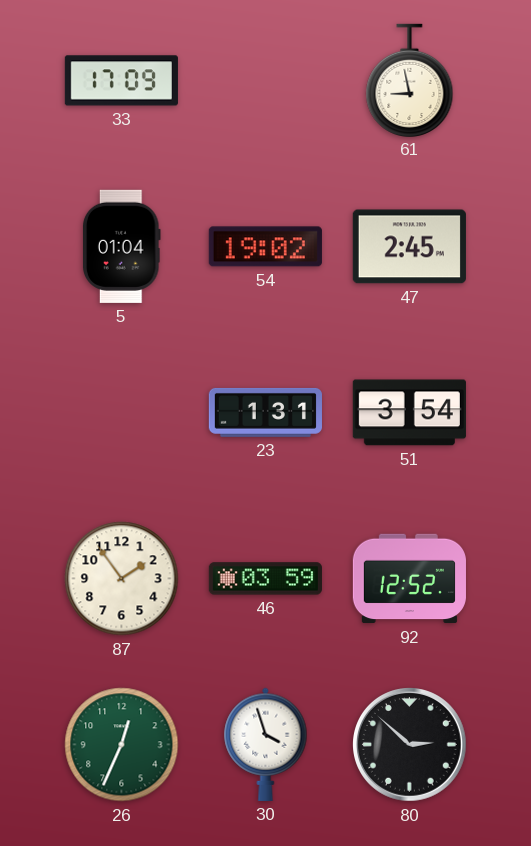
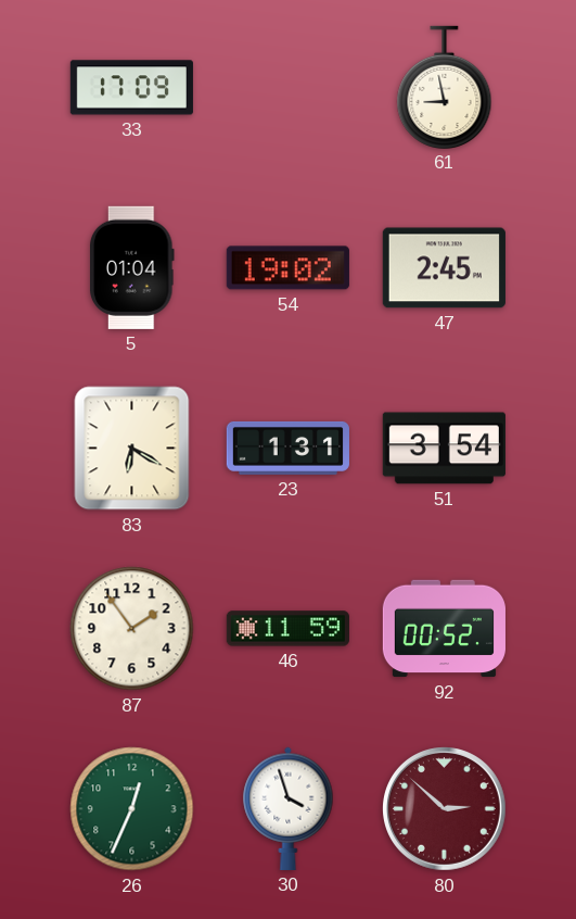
83: none -> 6:20
46: 03:59 -> 11:59
92: 12:52 -> 00:52
80 dial: black -> burgundy
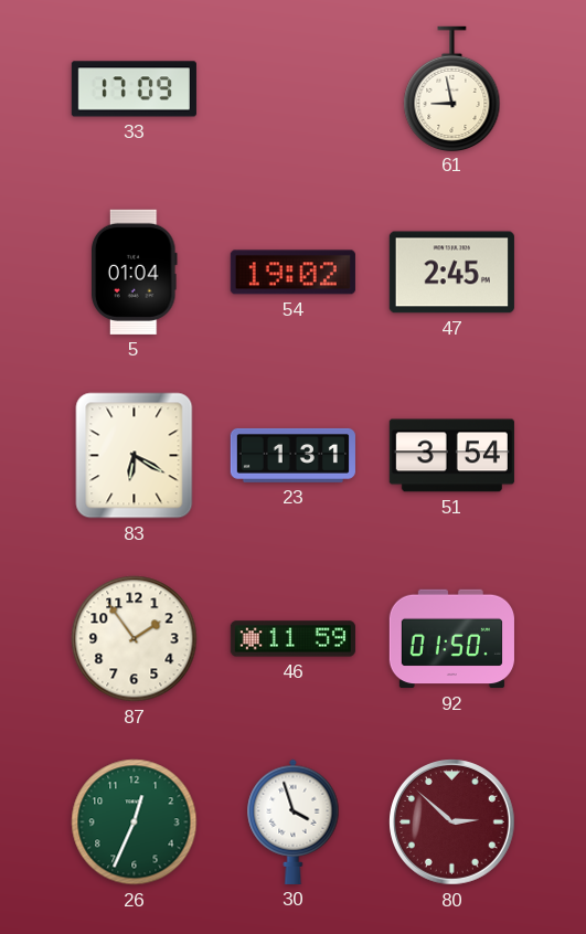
92: 00:52 -> 01:50
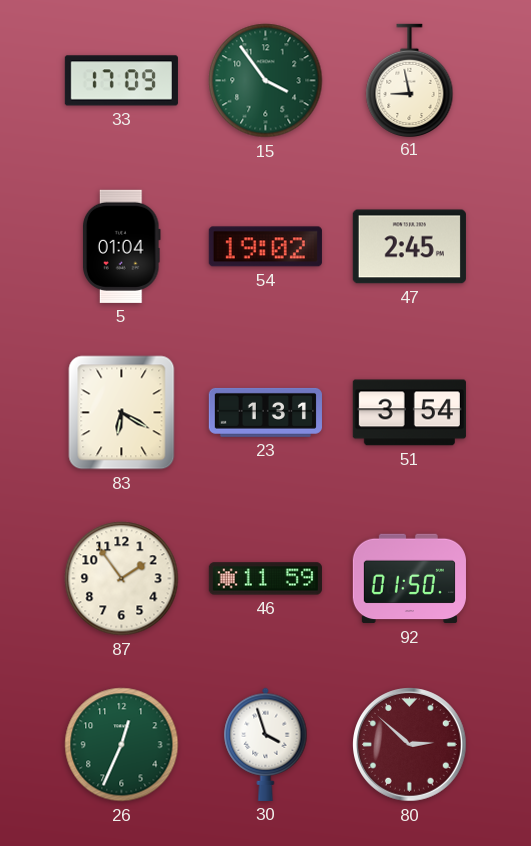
15: none -> 3:54
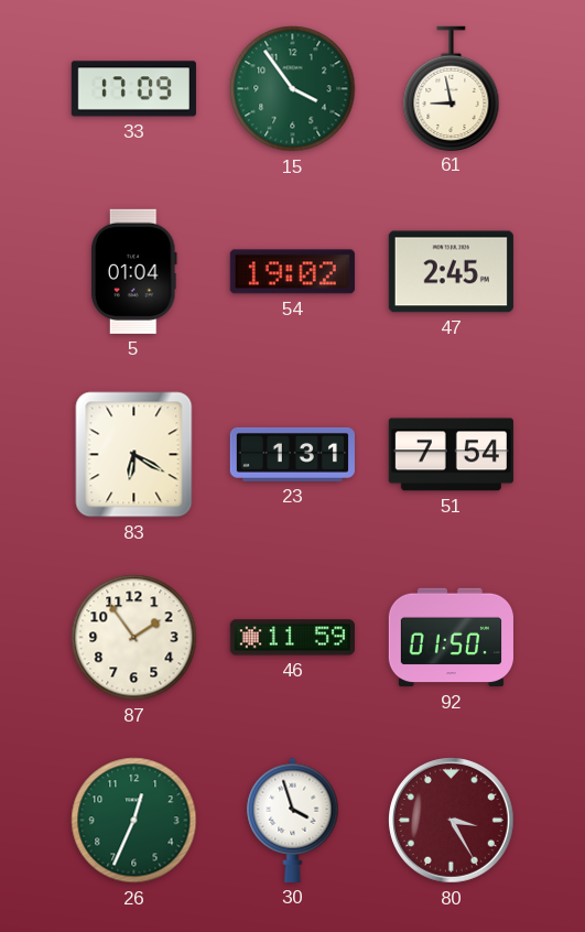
51: 3:54 -> 7:54
80: 2:52 -> 3:25
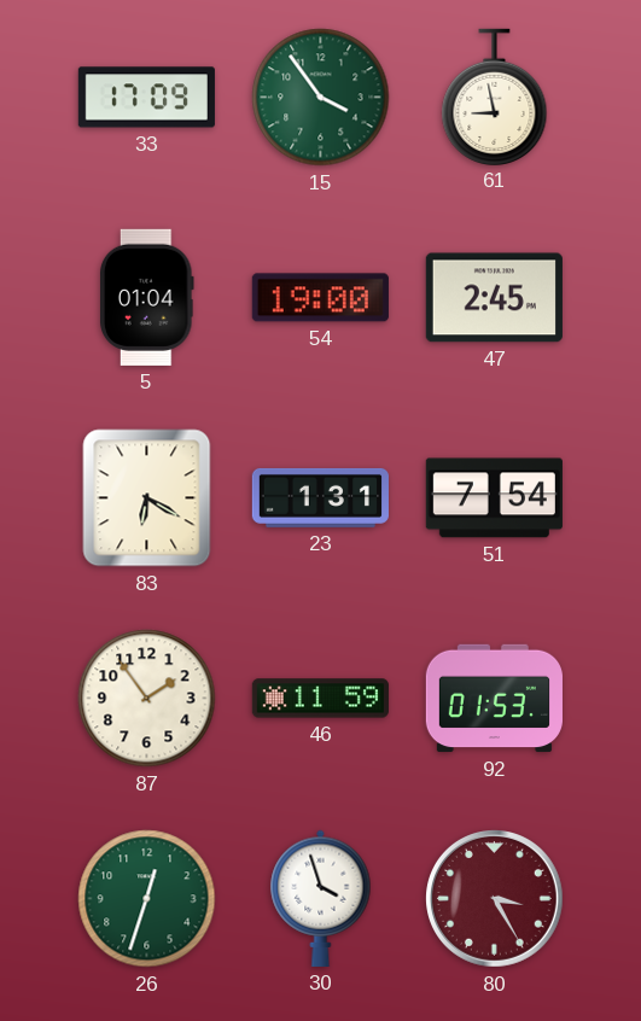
54: 19:02 -> 19:00
92: 01:50 -> 01:53
26: 12:34 -> 12:33
